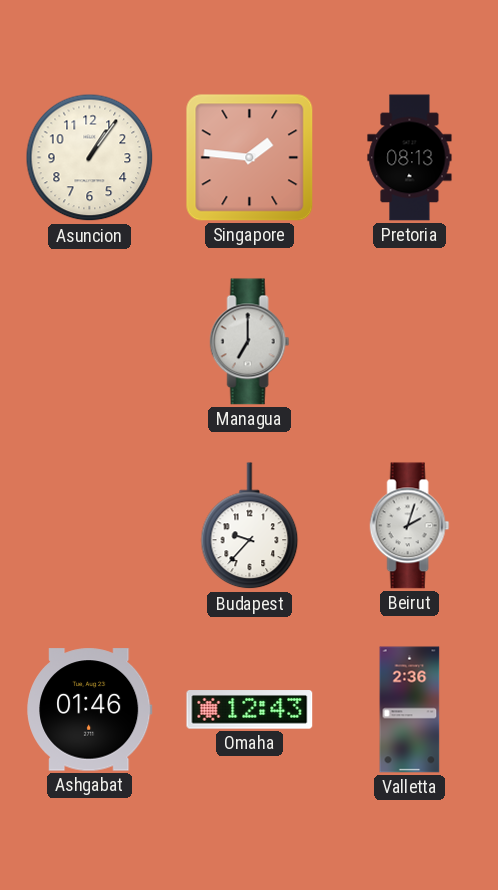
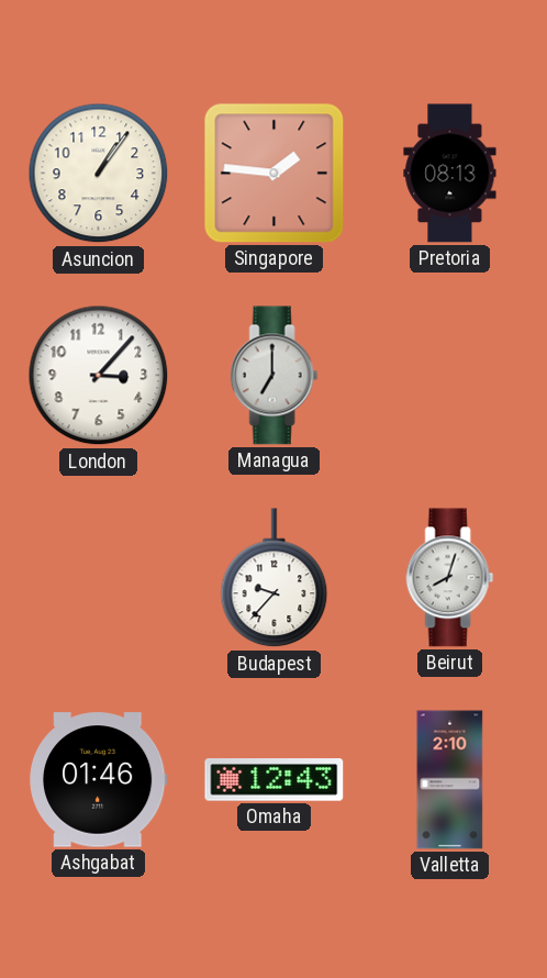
London: none -> 3:07
Beirut: 2:03 -> 8:03
Valletta: 2:36 -> 2:10
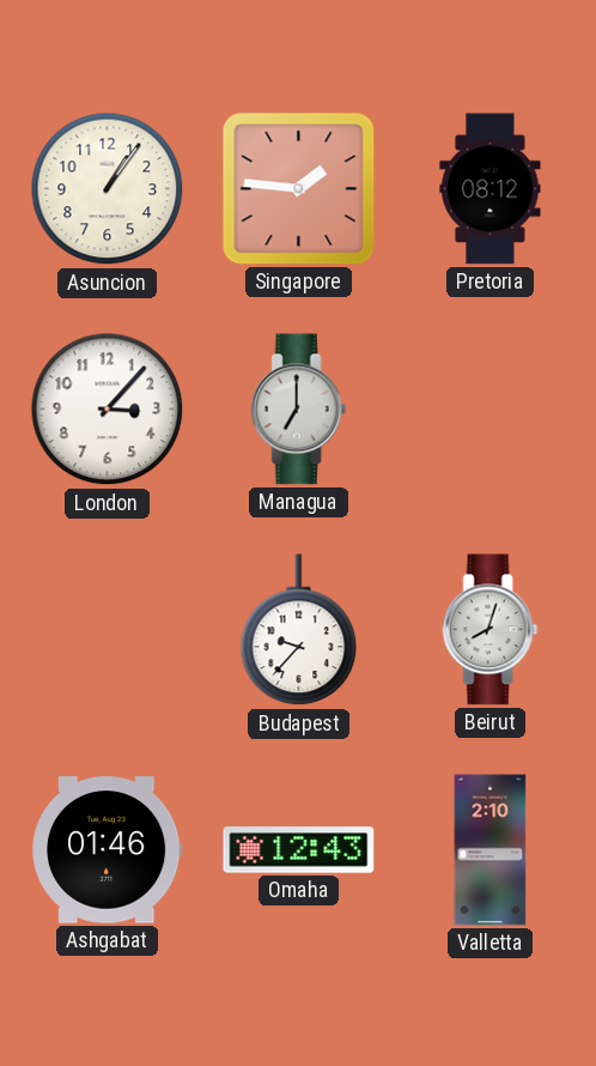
Pretoria: 08:13 -> 08:12
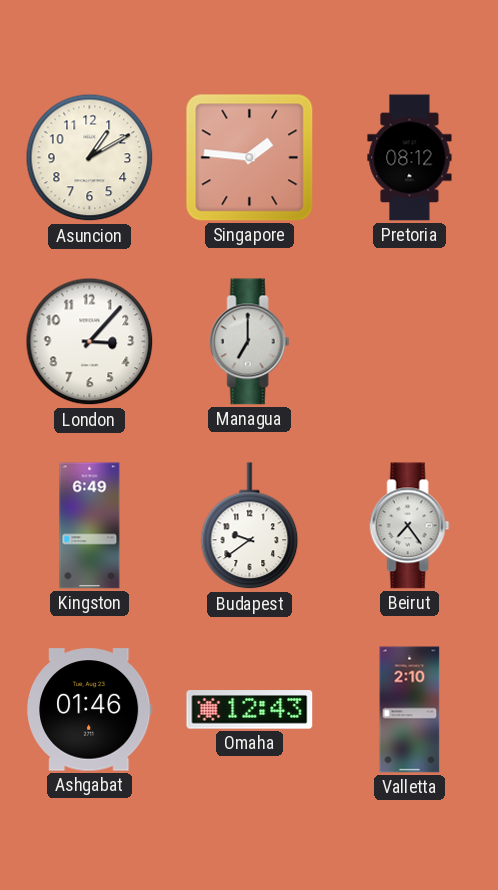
Asuncion: 1:06 -> 1:10
Kingston: none -> 6:49
Budapest: 9:37 -> 9:39
Beirut: 8:03 -> 7:24
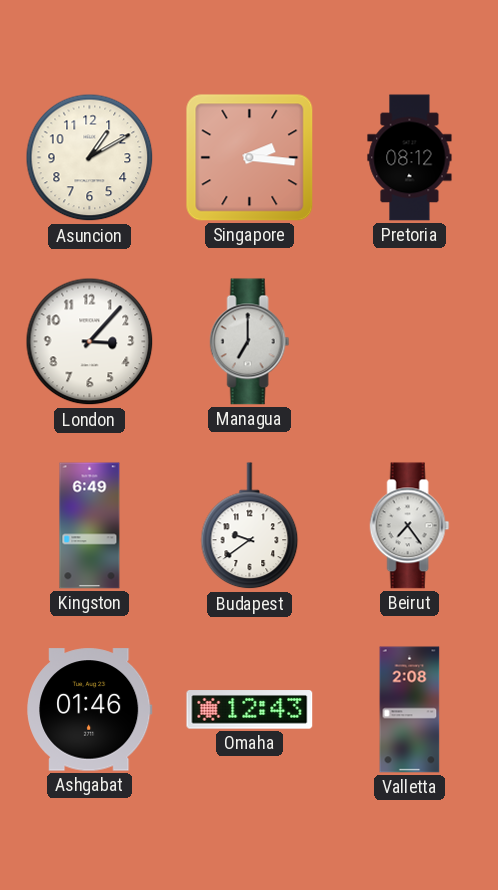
Singapore: 1:46 -> 2:16
Valletta: 2:10 -> 2:08
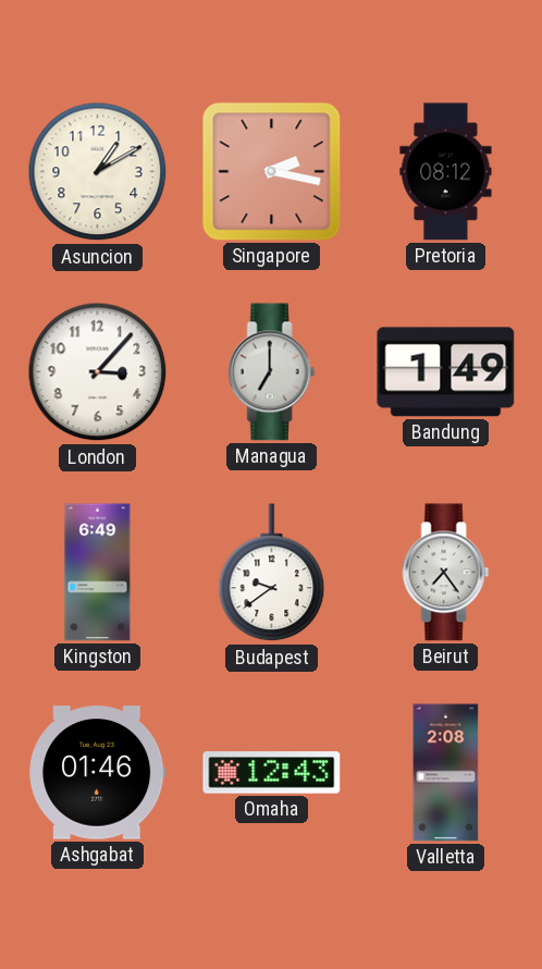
Singapore: 2:16 -> 2:17
Bandung: none -> 1:49
